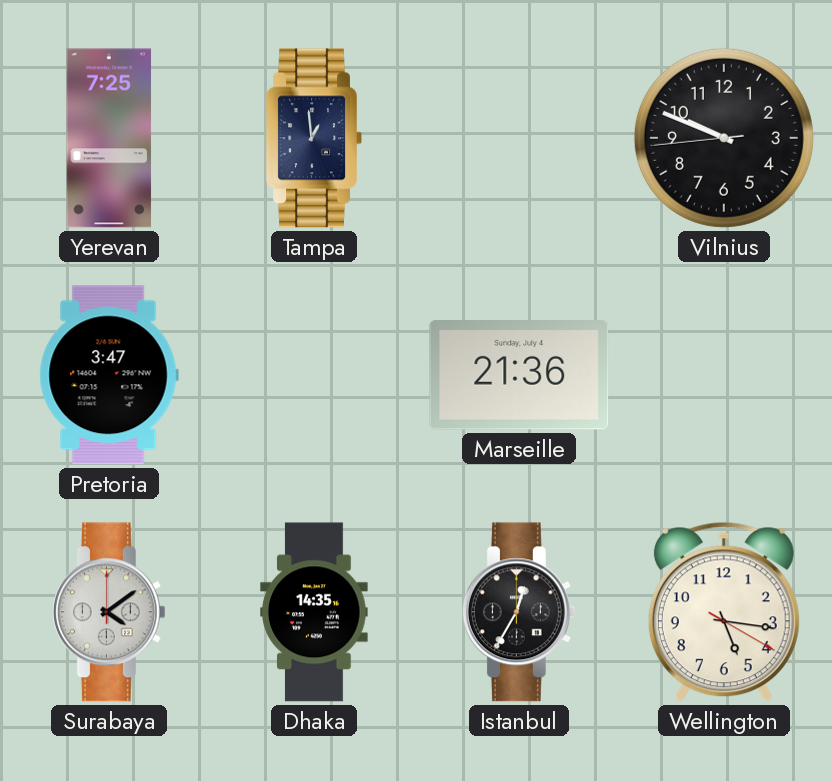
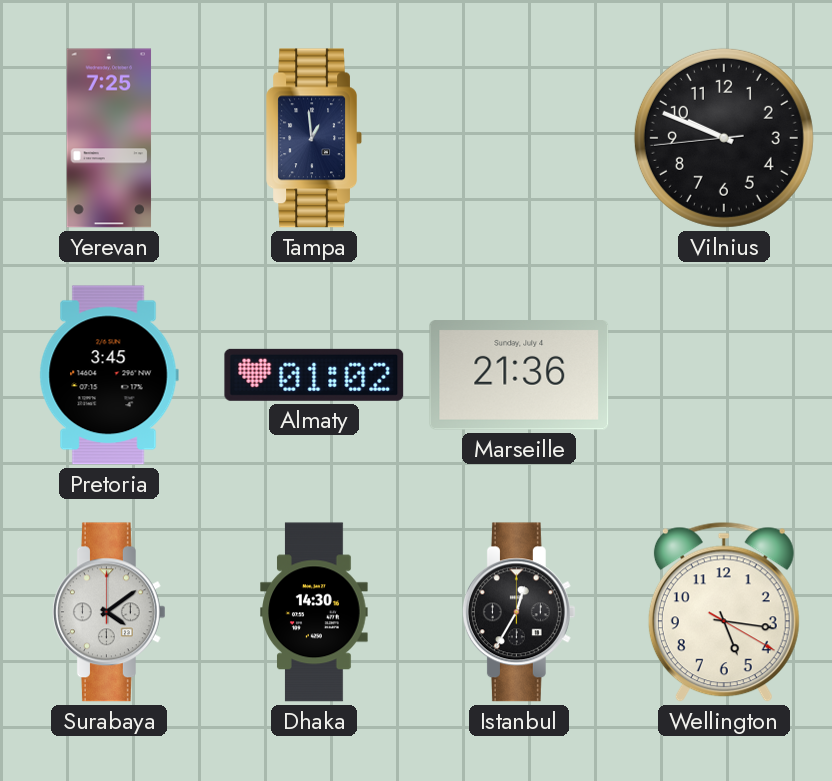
Pretoria: 3:47 -> 3:45
Almaty: none -> 01:02
Dhaka: 14:35 -> 14:30
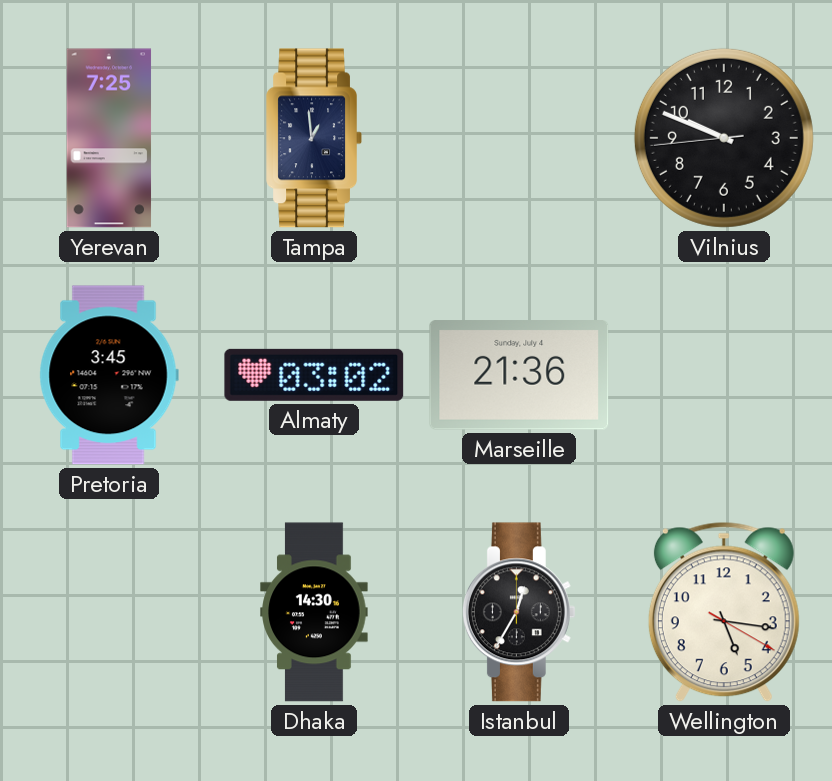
Almaty: 01:02 -> 03:02
Surabaya: 4:09 -> none
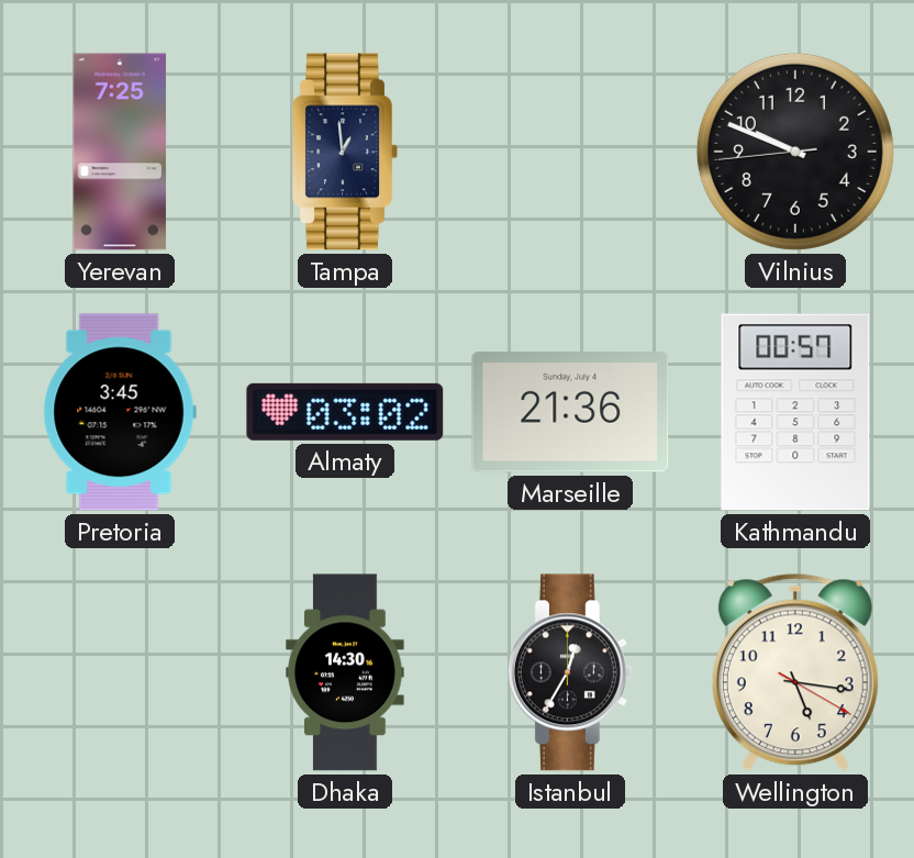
Kathmandu: none -> 00:57
